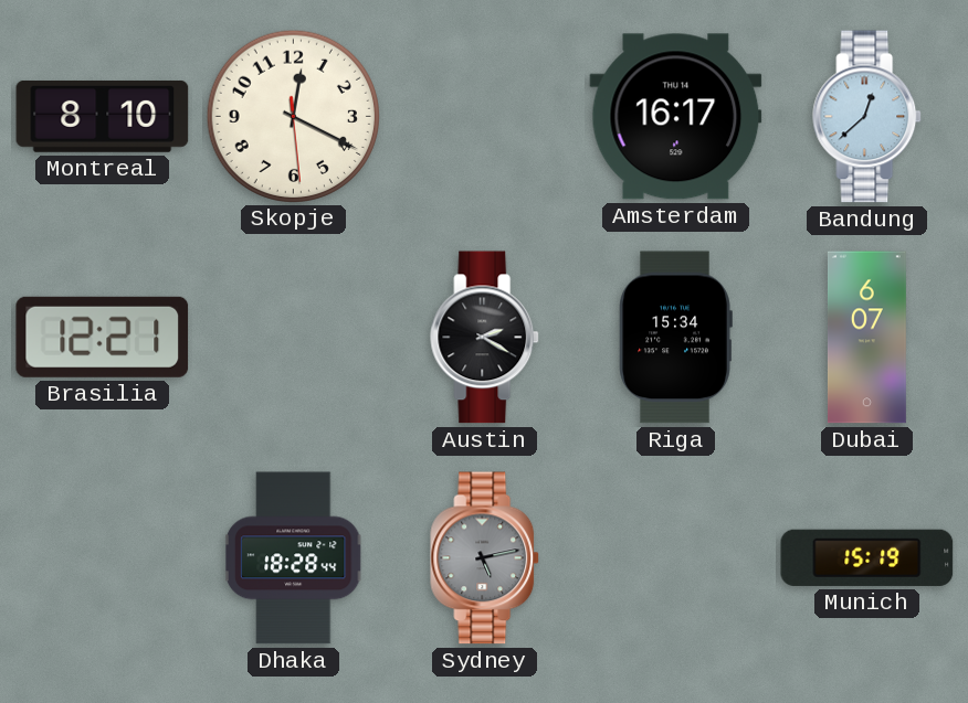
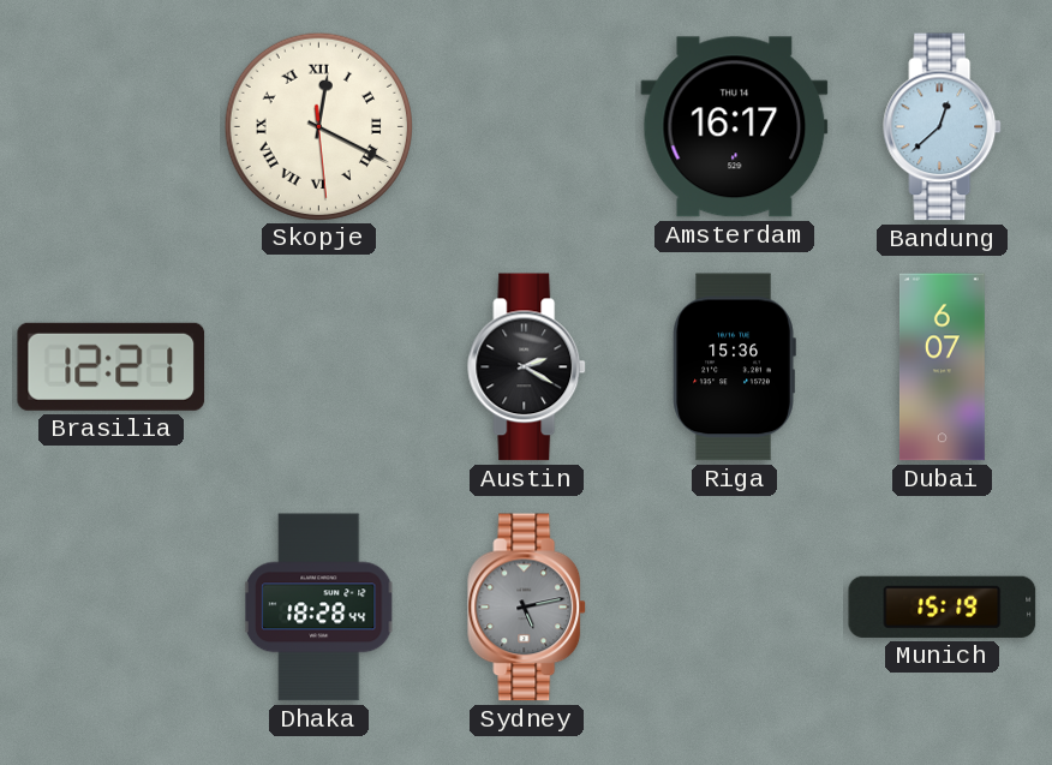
Montreal: 8:10 -> none
Skopje numerals: Arabic -> Roman
Riga: 15:34 -> 15:36
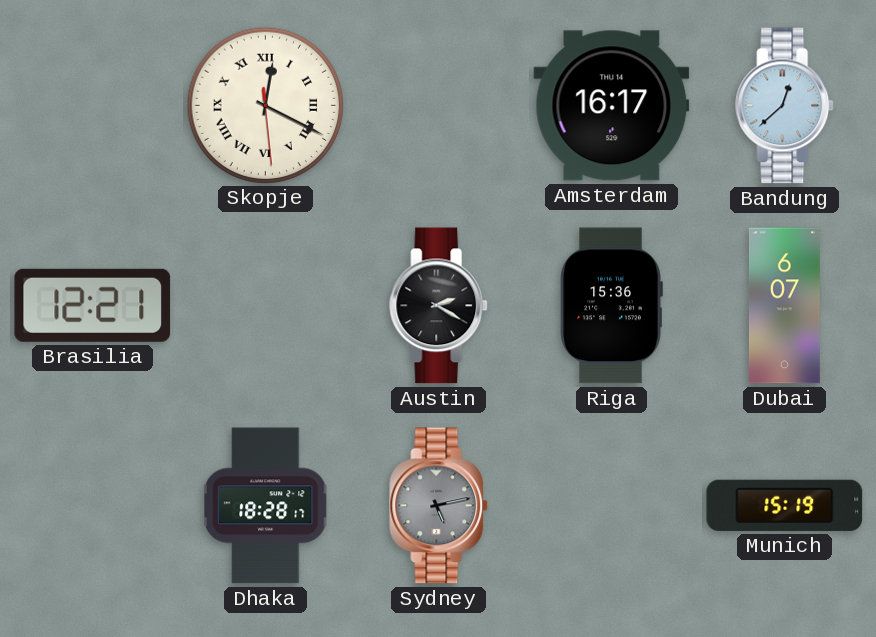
Dhaka: 18:28:44 -> 18:28:17
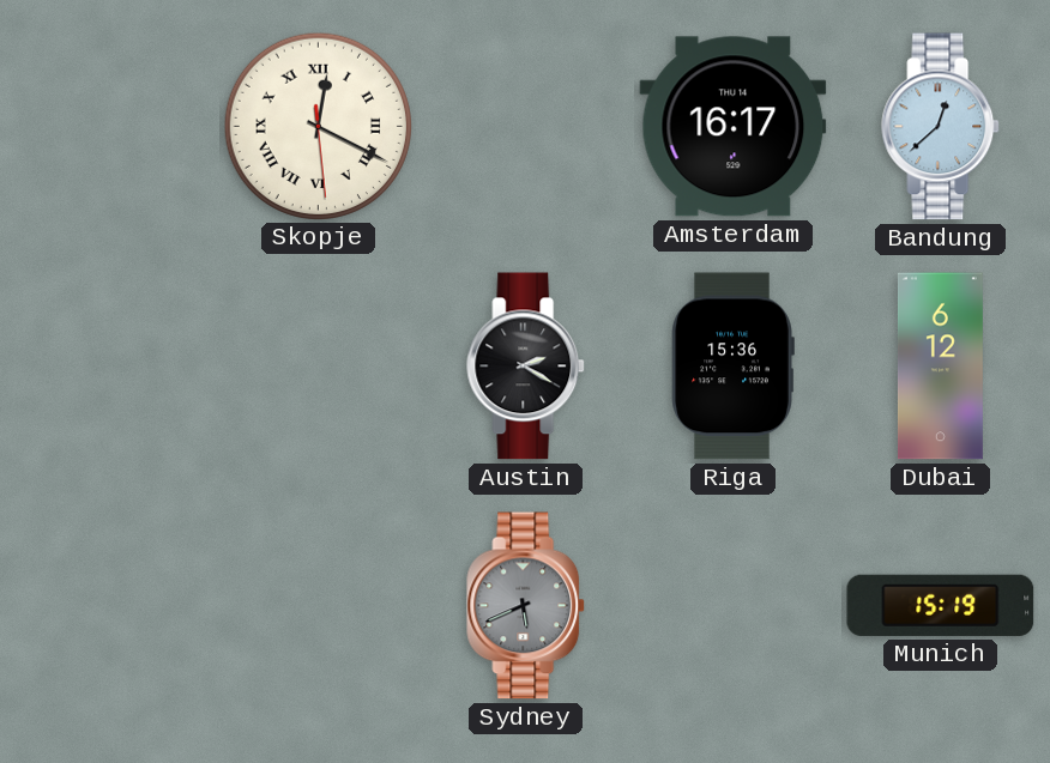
Brasilia: 12:21 -> none
Dubai: 6:07 -> 6:12
Dhaka: 18:28 -> none
Sydney: 5:13 -> 5:41
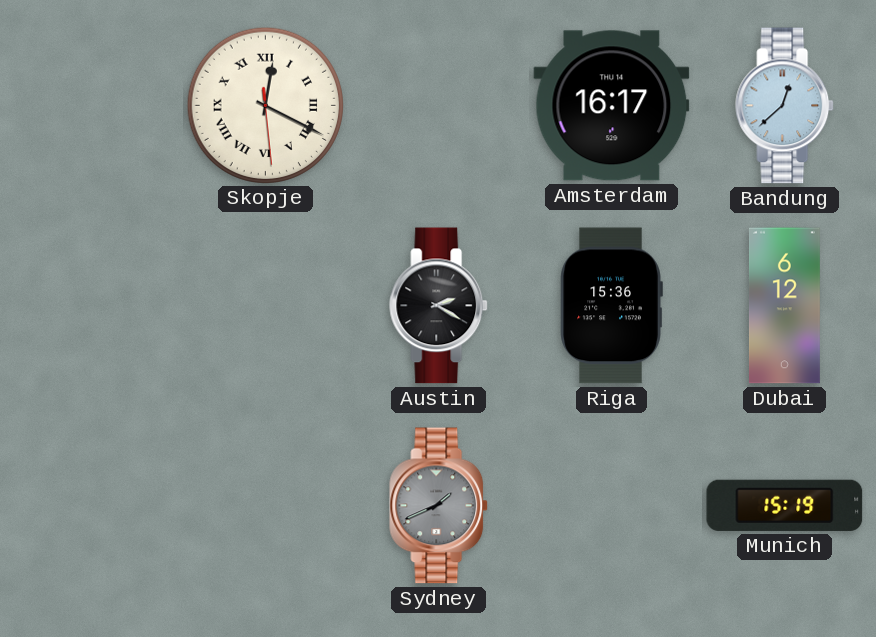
Sydney: 5:41 -> 1:41
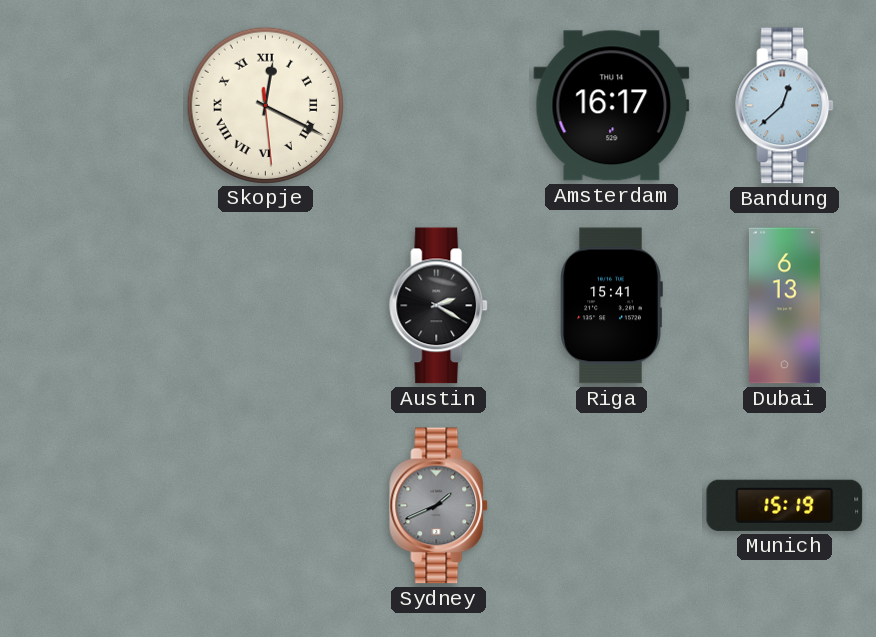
Riga: 15:36 -> 15:41
Dubai: 6:12 -> 6:13
